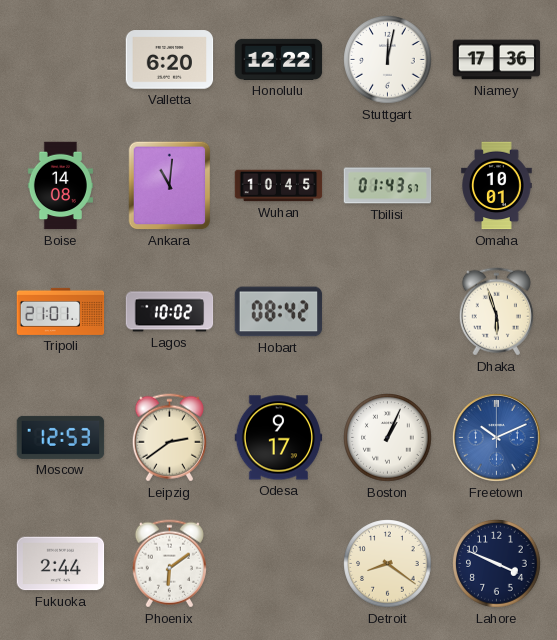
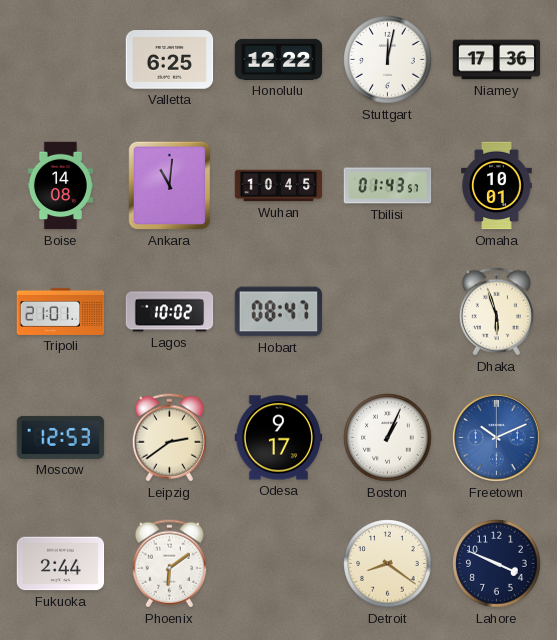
Valletta: 6:20 -> 6:25
Hobart: 08:42 -> 08:47
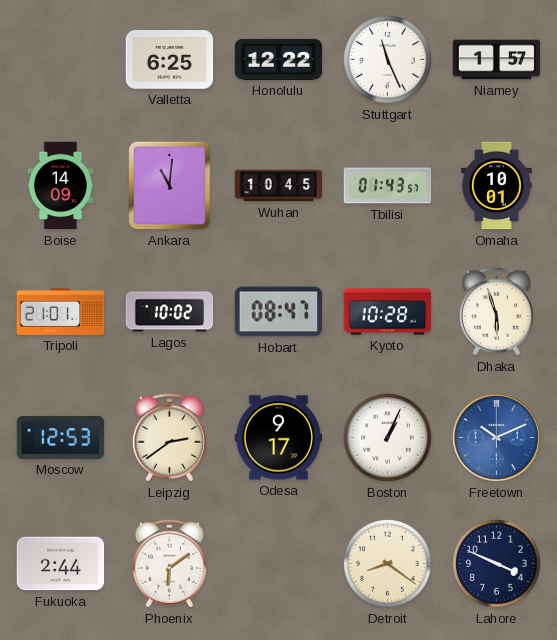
Stuttgart: 12:02 -> 11:26
Niamey: 17:36 -> 1:57
Boise: 14:08 -> 14:09
Kyoto: none -> 10:28
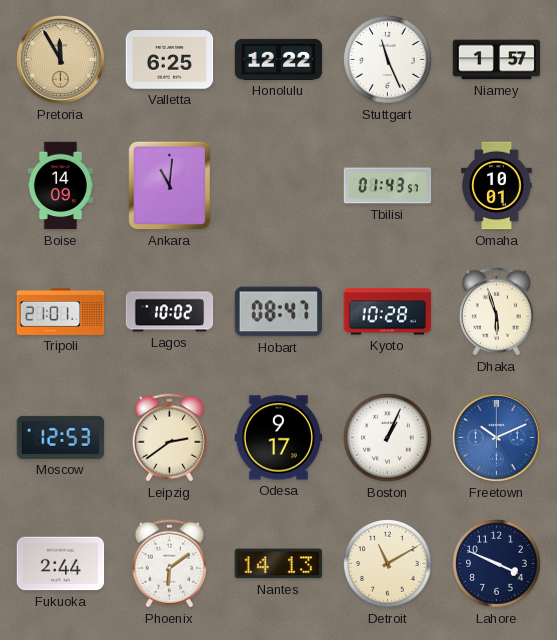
Pretoria: none -> 11:55
Wuhan: 10:45 -> none
Nantes: none -> 14:13
Detroit: 8:21 -> 11:10
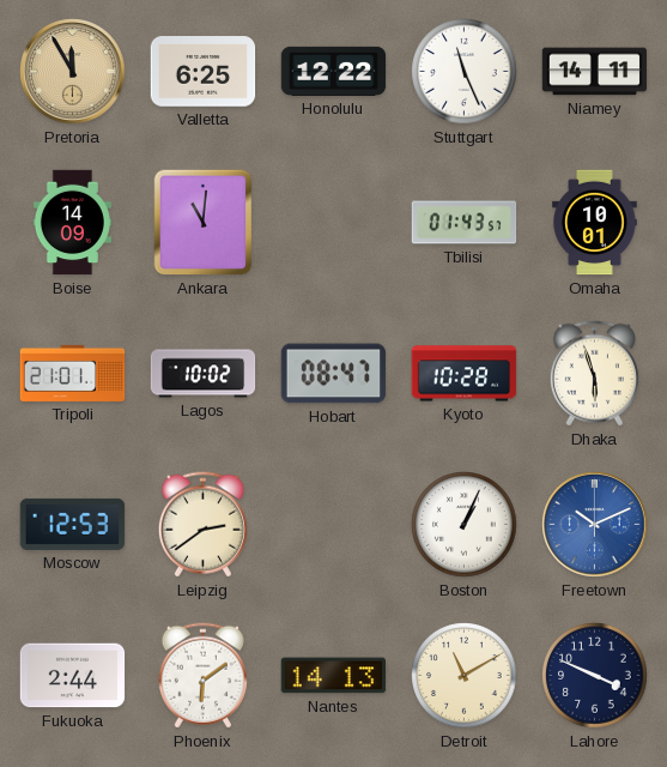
Niamey: 1:57 -> 14:11
Odesa: 9:17 -> none
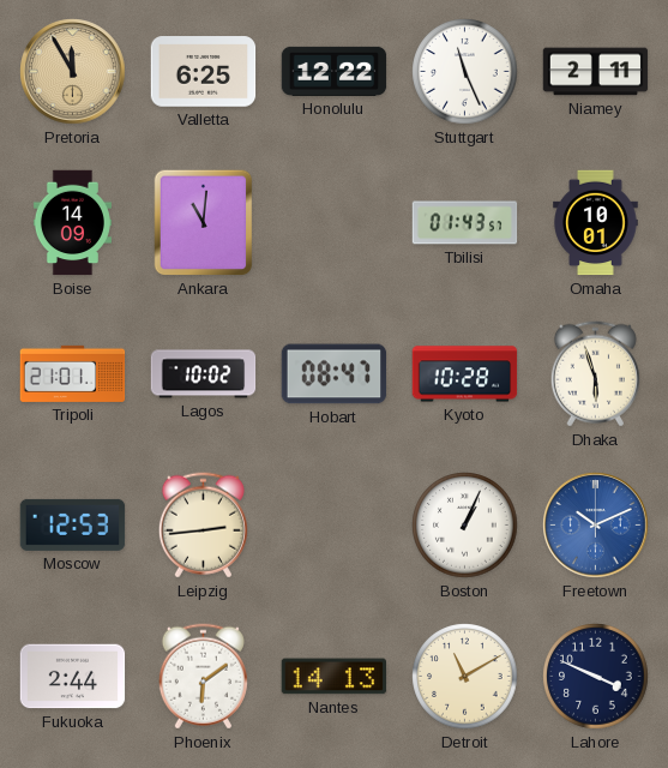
Niamey: 14:11 -> 2:11
Leipzig: 2:39 -> 2:44
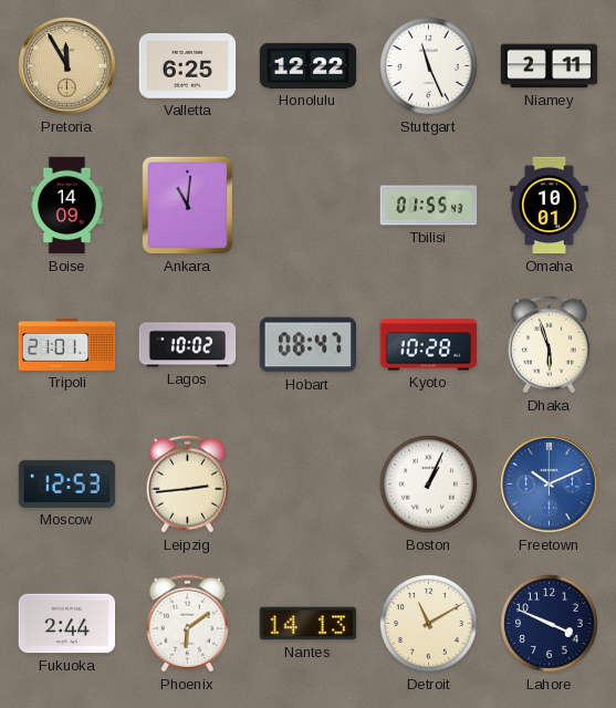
Tbilisi: 01:43 -> 01:55
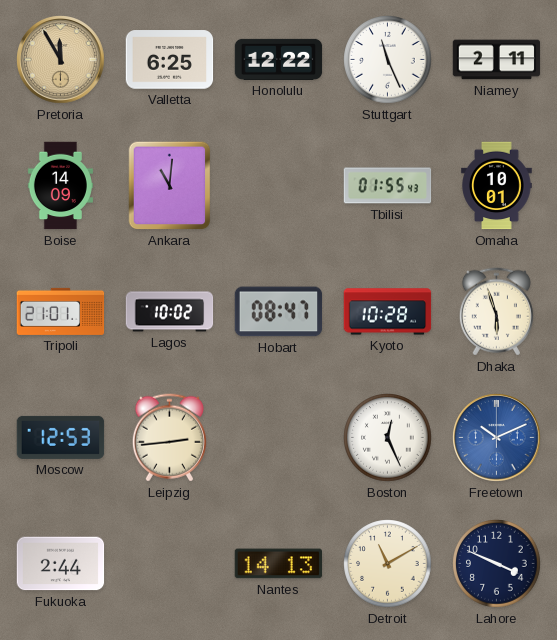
Boston: 1:04 -> 12:26
Phoenix: 6:09 -> none
